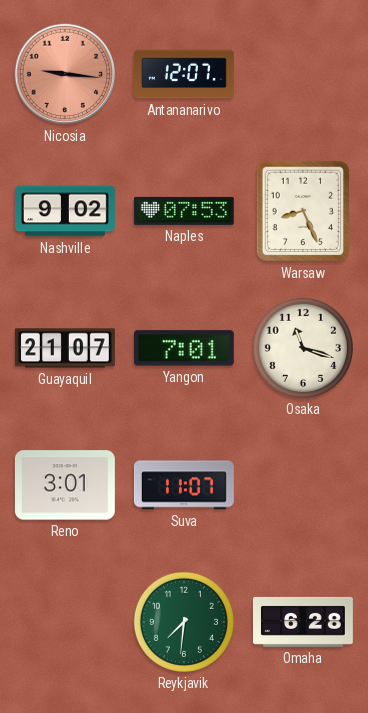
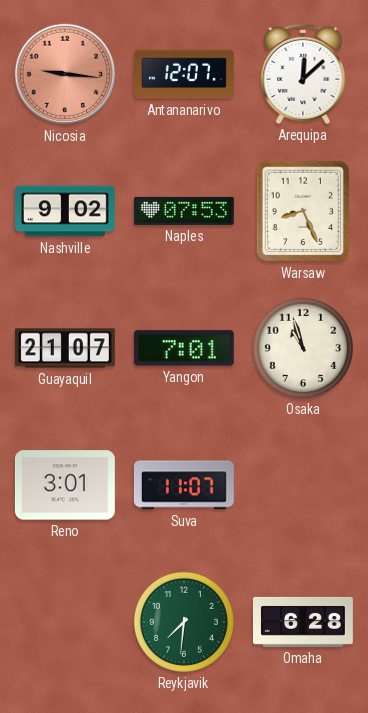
Arequipa: none -> 12:08
Osaka: 11:18 -> 10:57
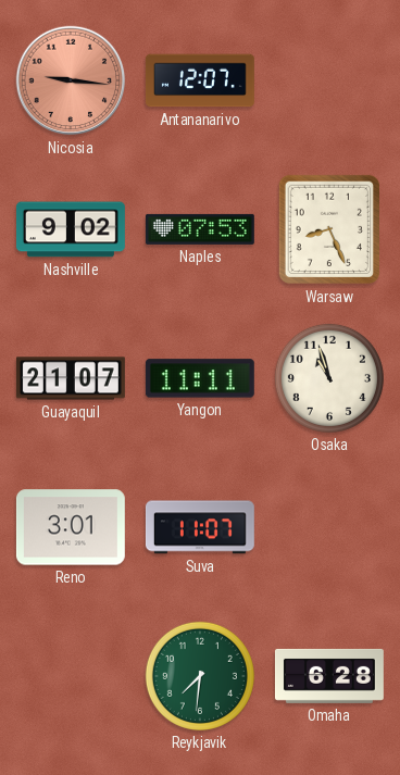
Arequipa: 12:08 -> none
Yangon: 7:01 -> 11:11
